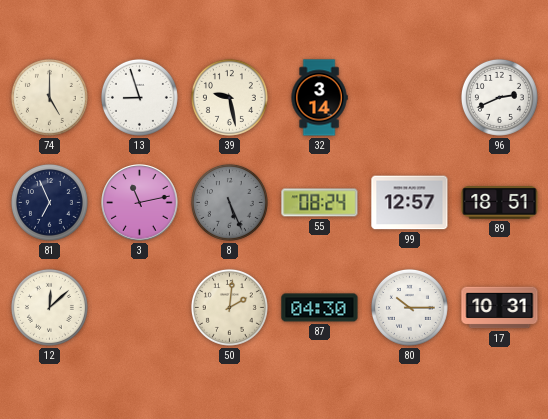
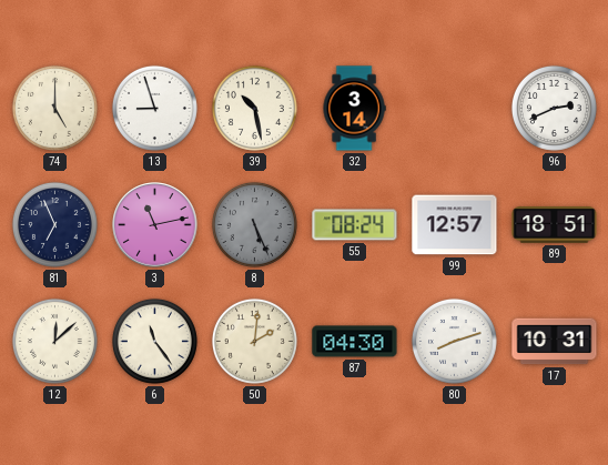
39: 9:28 -> 10:28
6: none -> 11:24
80: 10:15 -> 8:12
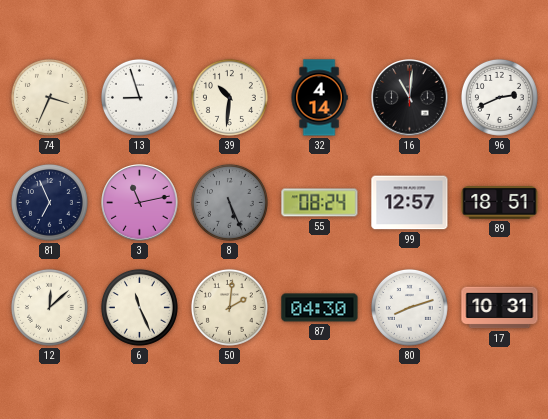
74: 5:00 -> 3:34
39: 10:28 -> 10:31
32: 3:14 -> 4:14
16: none -> 11:01
6: 11:24 -> 11:26
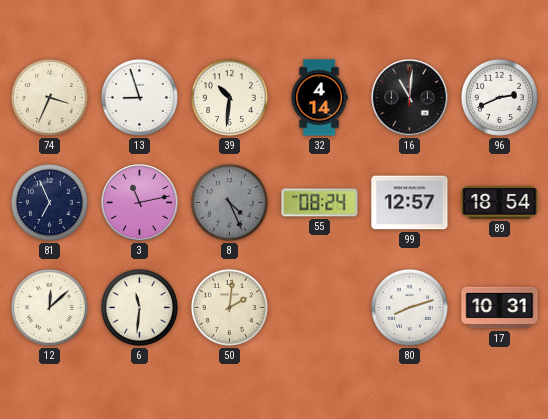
8: 5:26 -> 4:26
89: 18:51 -> 18:54
6: 11:26 -> 11:31
87: 04:30 -> none
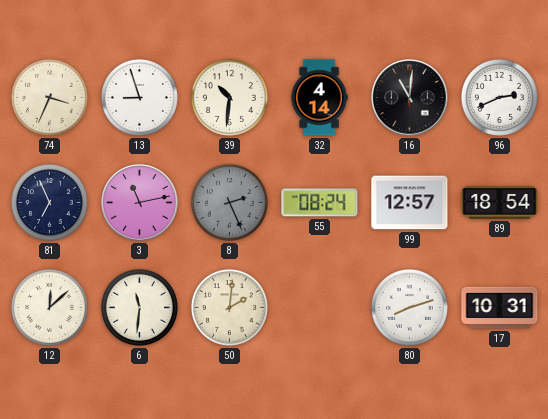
8: 4:26 -> 2:26
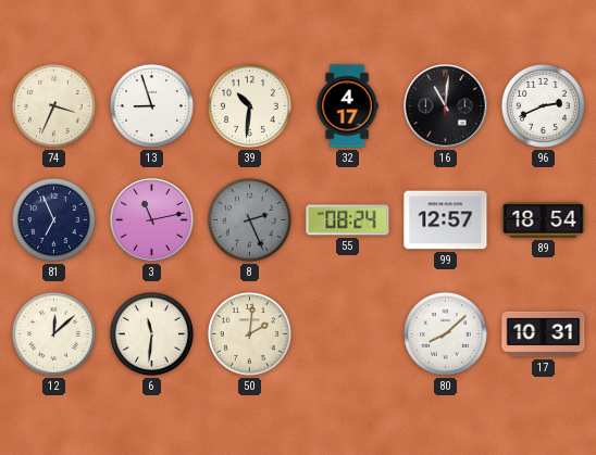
32: 4:14 -> 4:17
80: 8:12 -> 8:08
